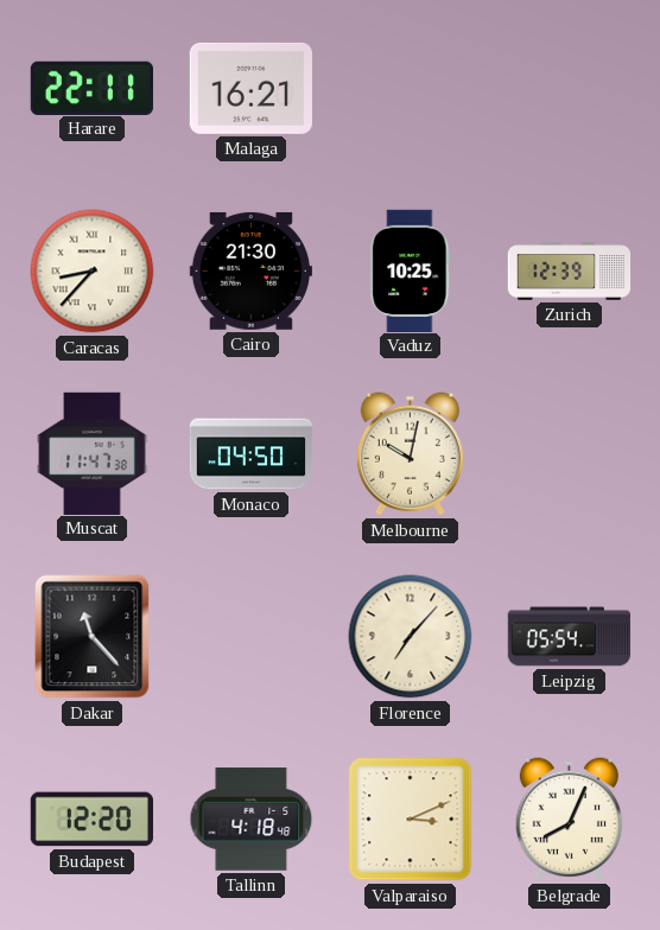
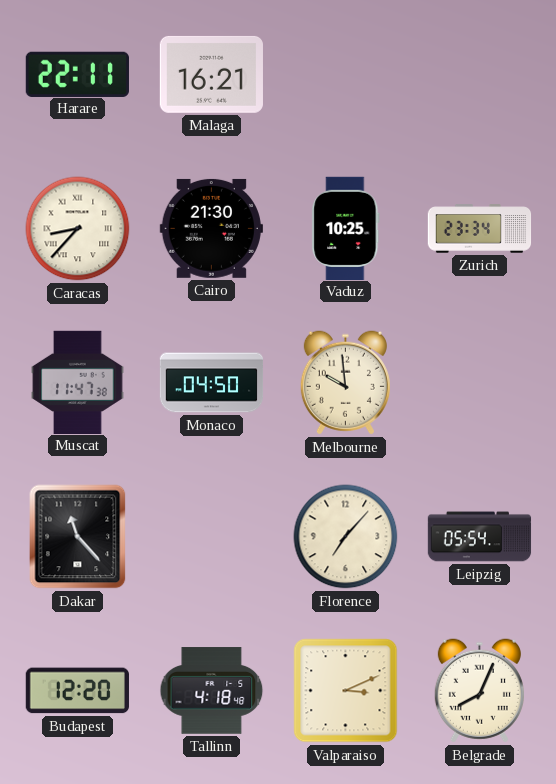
Zurich: 12:39 -> 23:34
Melbourne: 10:02 -> 9:59
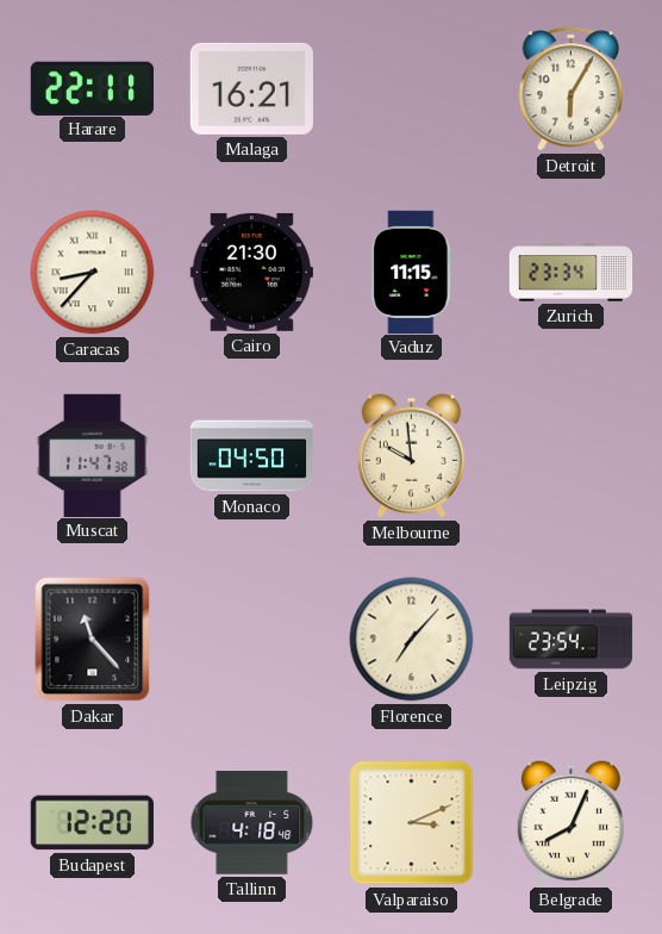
Detroit: none -> 6:05
Vaduz: 10:25 -> 11:15
Leipzig: 05:54 -> 23:54
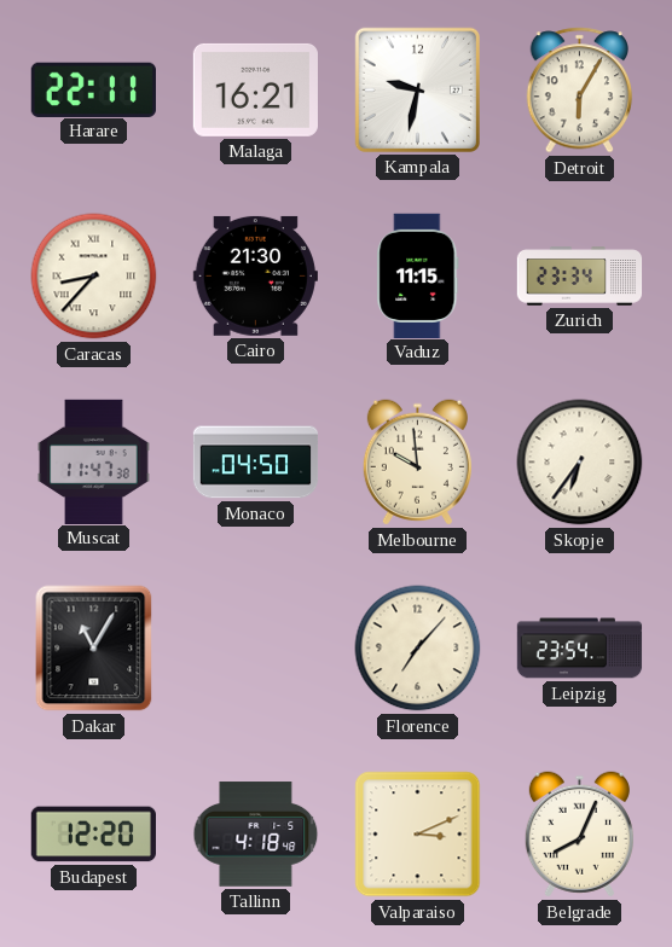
Kampala: none -> 9:32
Skopje: none -> 6:36
Dakar: 11:23 -> 11:05
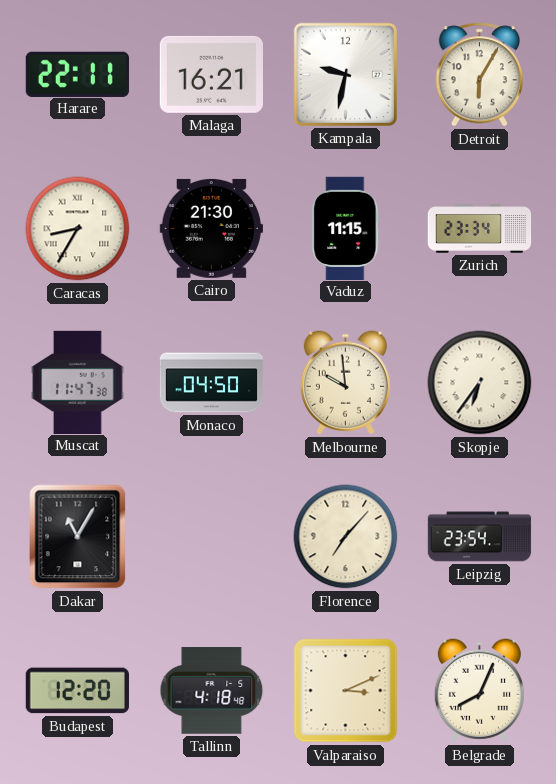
Caracas: 8:37 -> 8:35
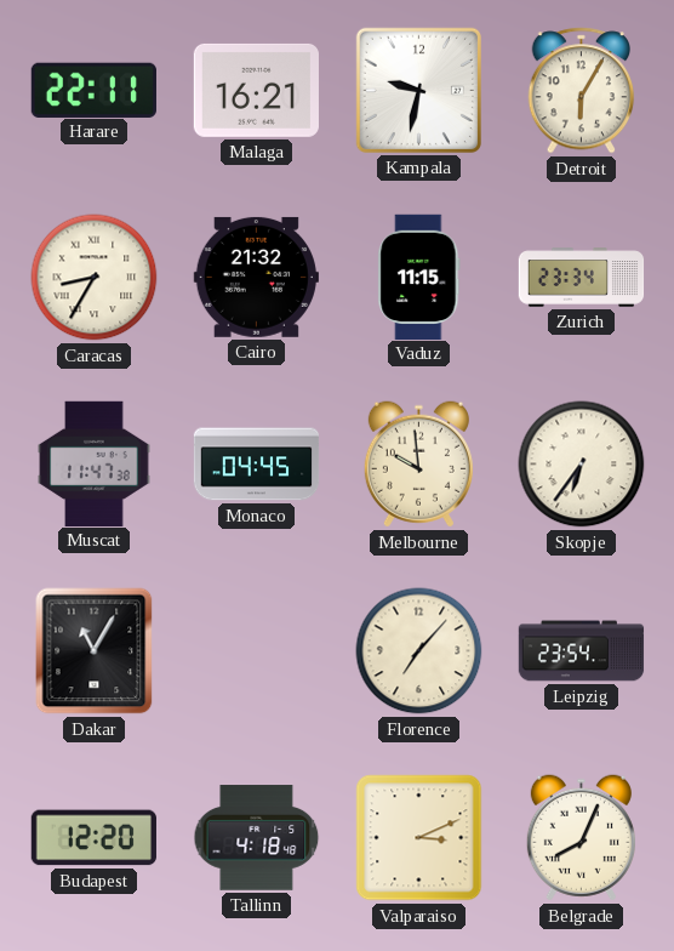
Cairo: 21:30 -> 21:32
Monaco: 04:50 -> 04:45
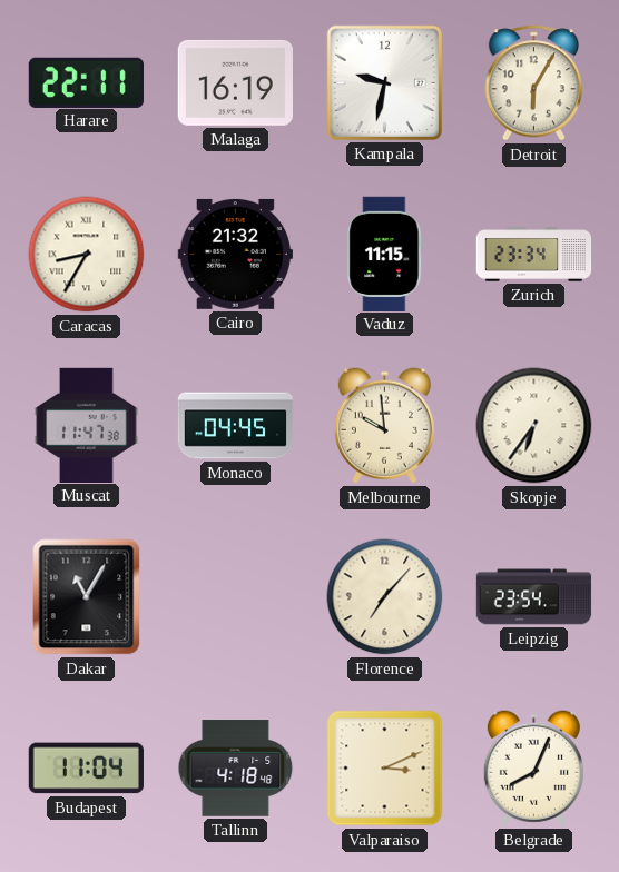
Malaga: 16:21 -> 16:19
Budapest: 12:20 -> 11:04
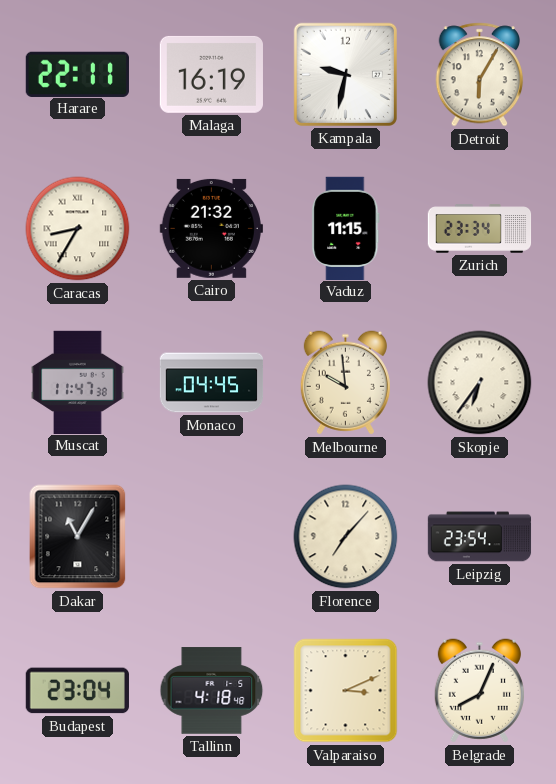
Budapest: 11:04 -> 23:04
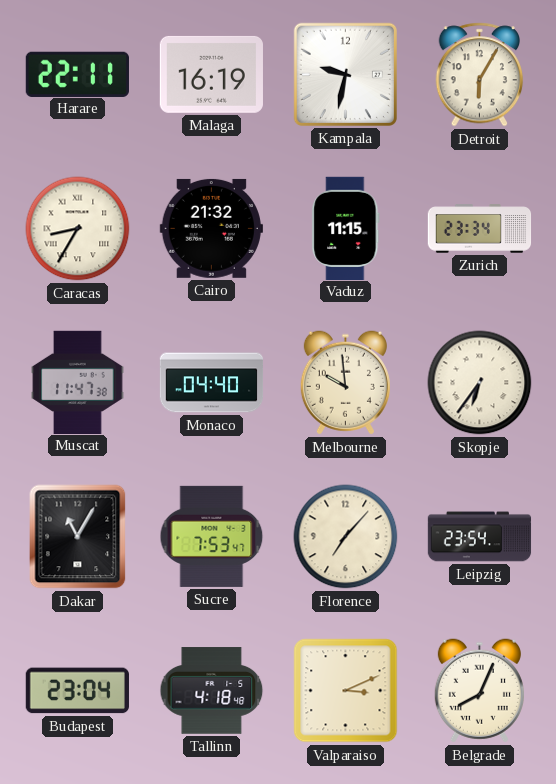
Monaco: 04:45 -> 04:40
Sucre: none -> 7:53
